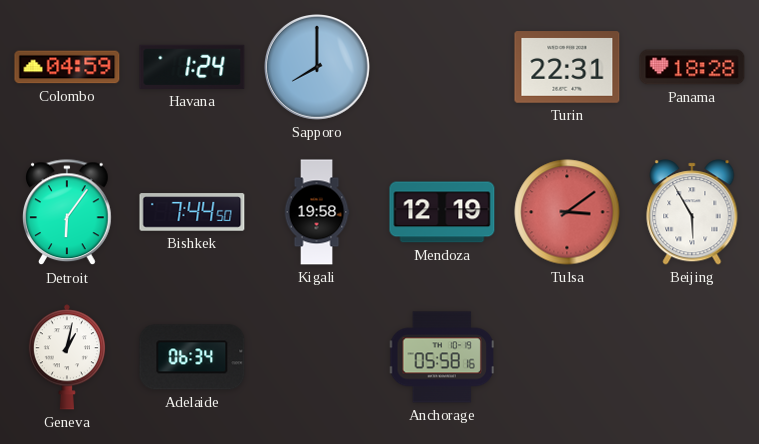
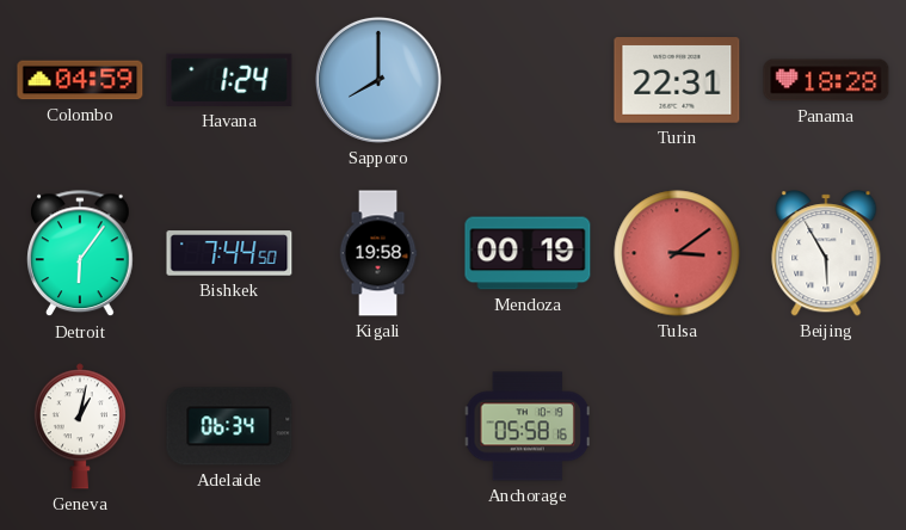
Mendoza: 12:19 -> 00:19
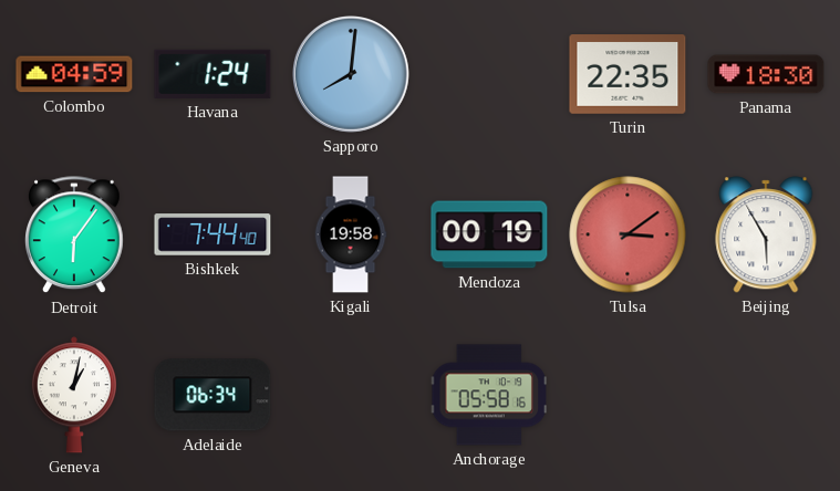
Sapporo: 8:00 -> 8:01
Turin: 22:31 -> 22:35
Panama: 18:28 -> 18:30
Bishkek: 7:44:50 -> 7:44:40
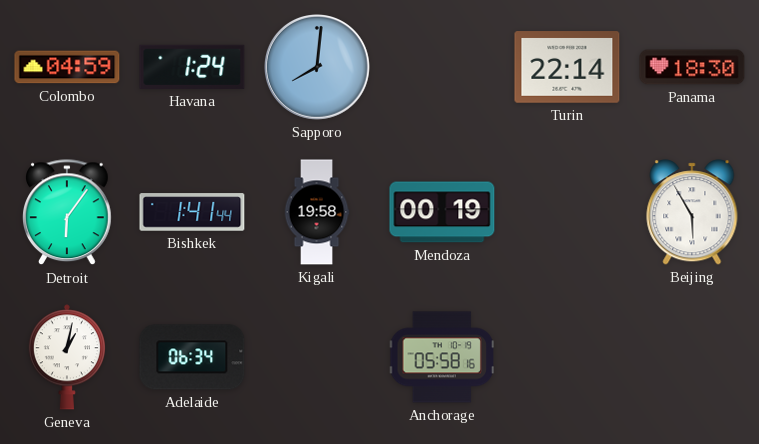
Turin: 22:35 -> 22:14
Bishkek: 7:44 -> 1:41
Tulsa: 3:09 -> none
